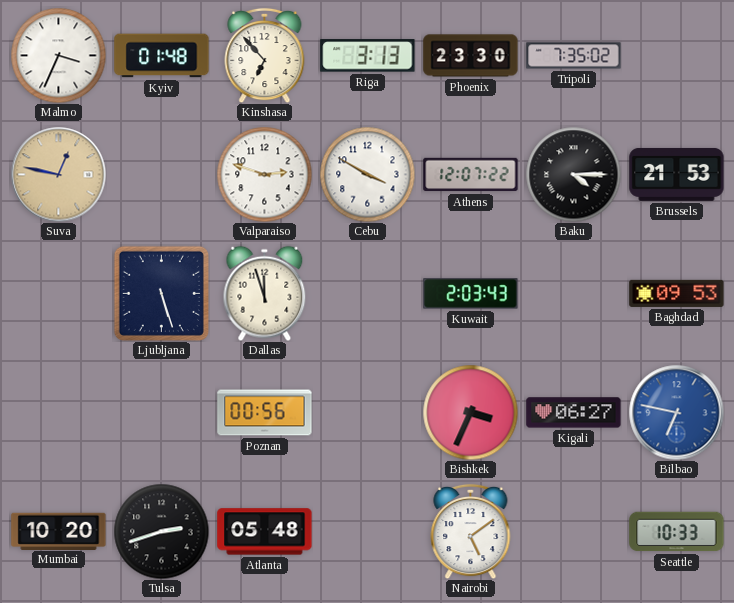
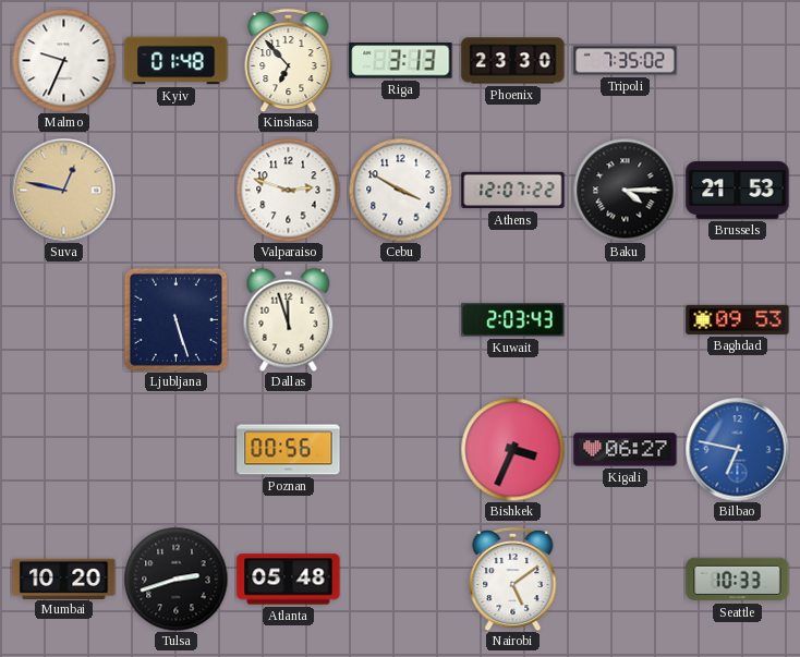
Malmo: 3:34 -> 9:34
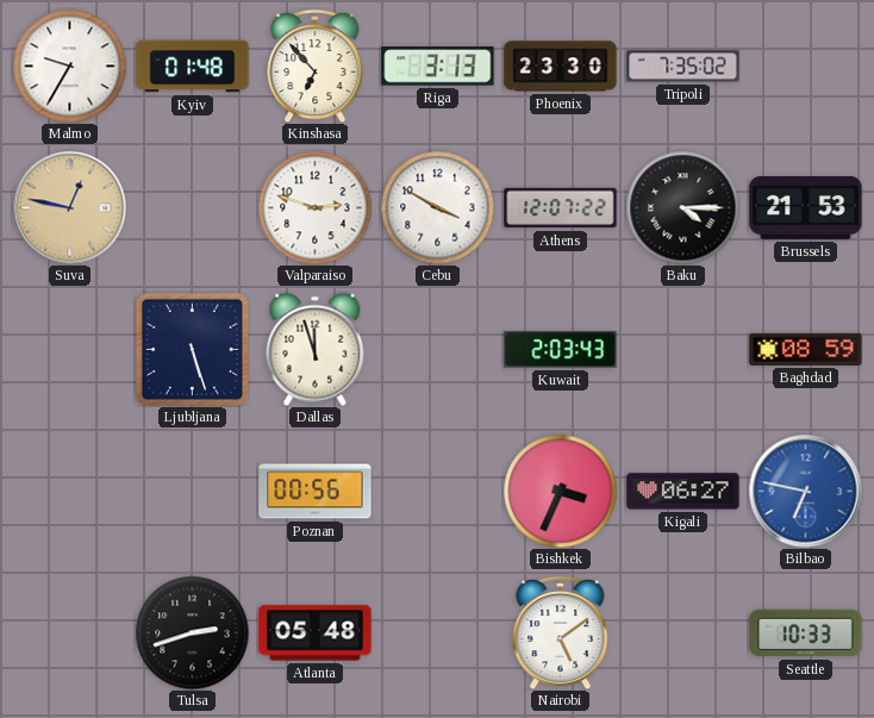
Malmo: 9:34 -> 9:35
Baghdad: 09:53 -> 08:59
Mumbai: 10:20 -> none
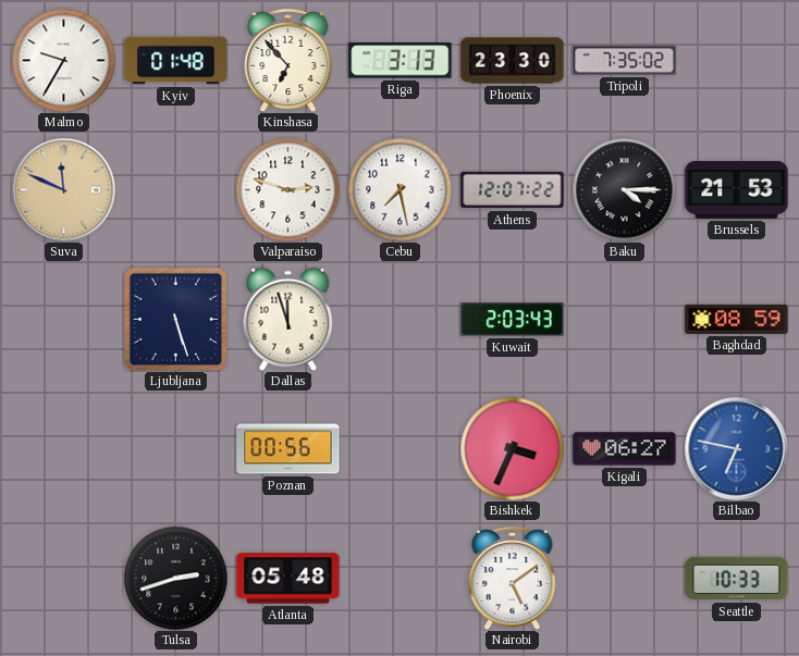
Suva: 12:47 -> 11:49
Cebu: 3:50 -> 7:28
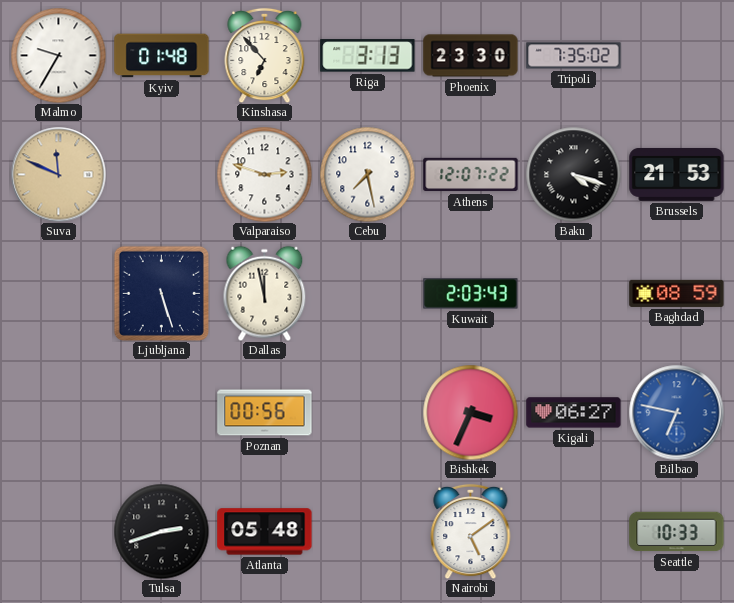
Baku: 4:15 -> 4:18
Dallas: 11:57 -> 11:58
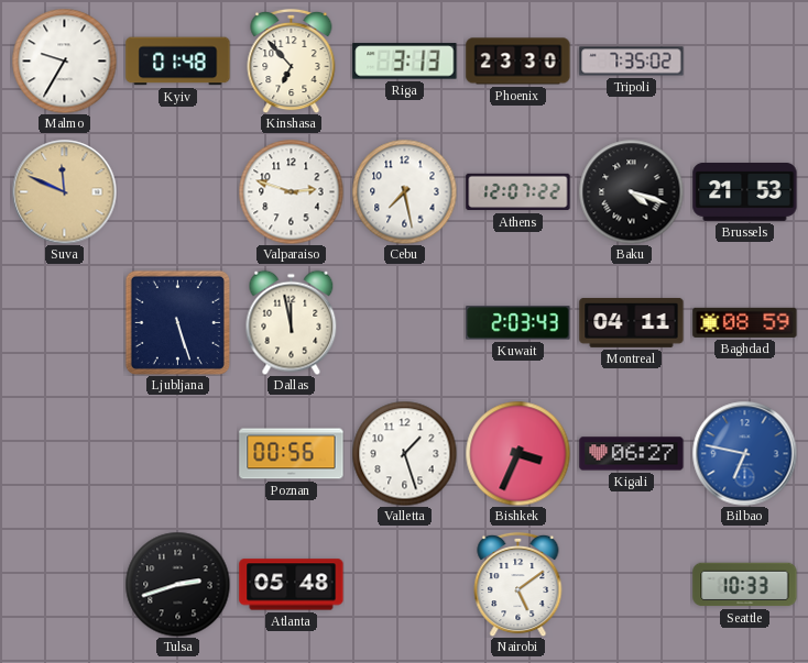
Montreal: none -> 04:11
Valletta: none -> 1:27
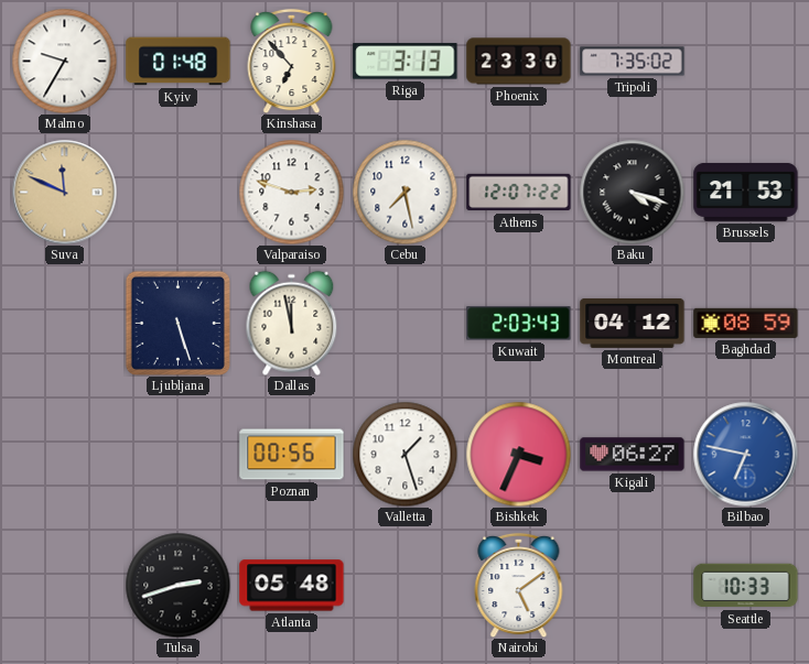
Montreal: 04:11 -> 04:12
